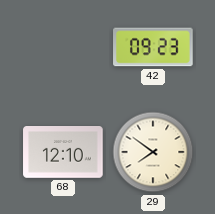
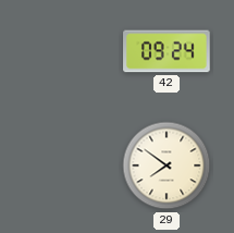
42: 09:23 -> 09:24
68: 12:10 -> none
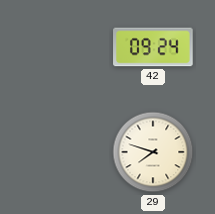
29: 7:51 -> 7:48
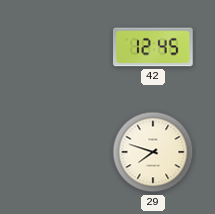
42: 09:24 -> 12:45
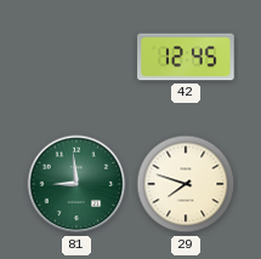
81: none -> 8:59
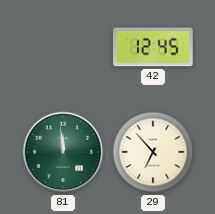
81: 8:59 -> 11:59
29: 7:48 -> 6:53
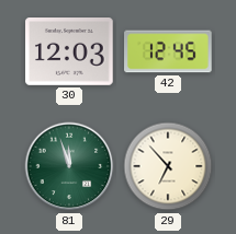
30: none -> 12:03
81: 11:59 -> 11:57
